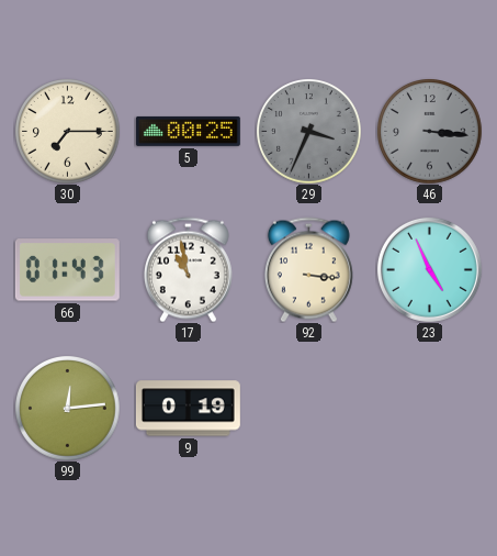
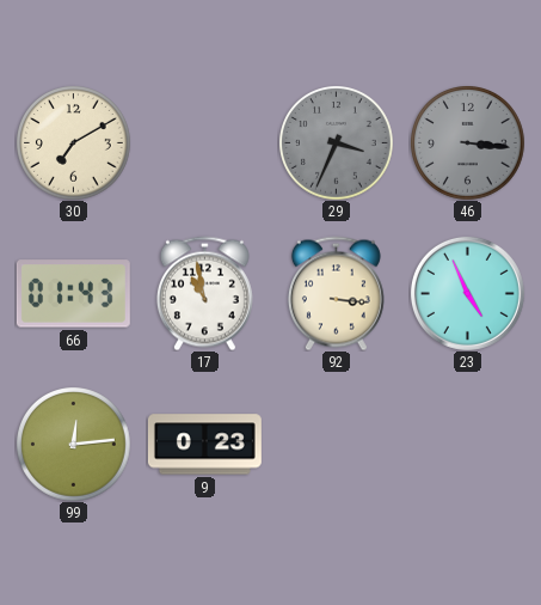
30: 7:15 -> 7:10
5: 00:25 -> none
9: 0:19 -> 0:23
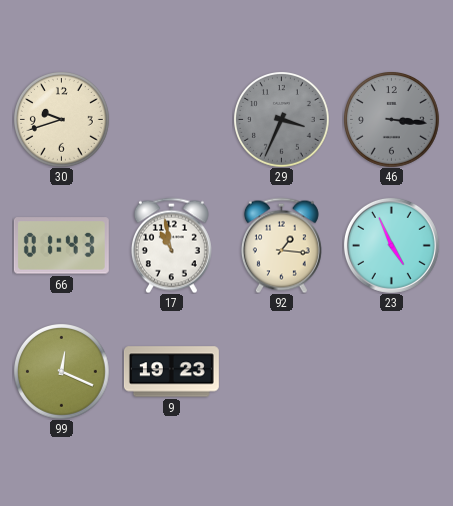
30: 7:10 -> 9:42
92: 3:16 -> 1:16
99: 12:14 -> 12:19
9: 0:23 -> 19:23
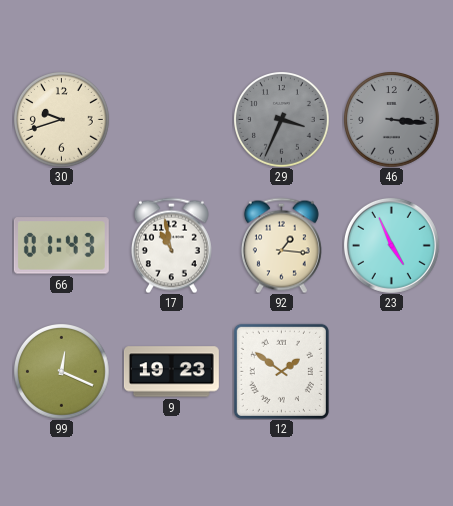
12: none -> 1:51
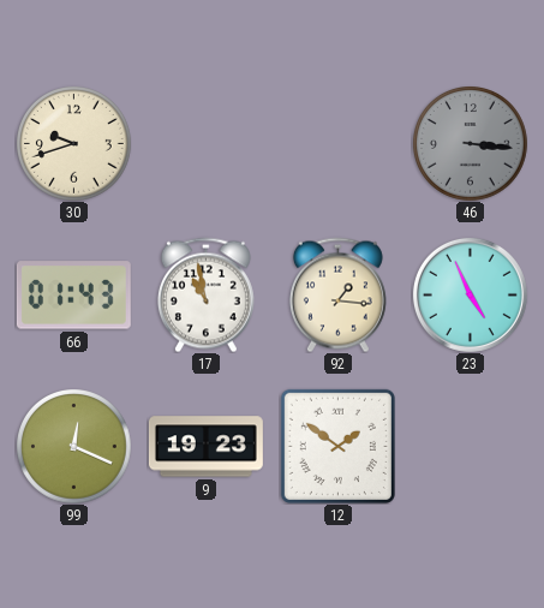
29: 3:34 -> none
